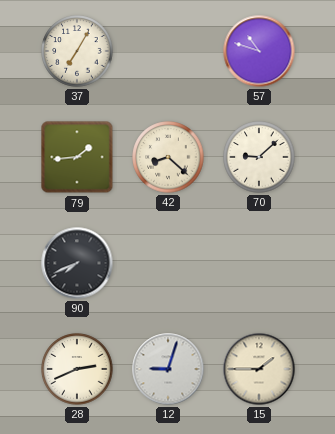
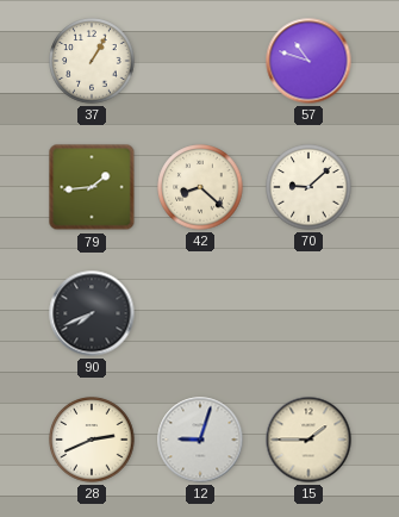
37: 7:05 -> 1:05
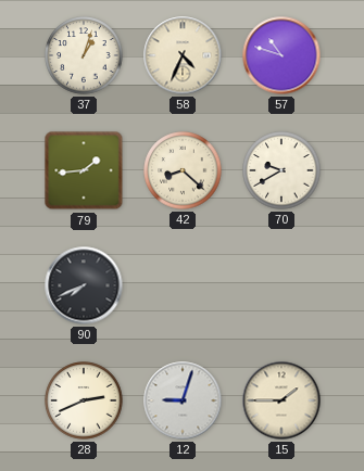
37: 1:05 -> 1:03
58: none -> 4:34
70: 9:08 -> 9:40
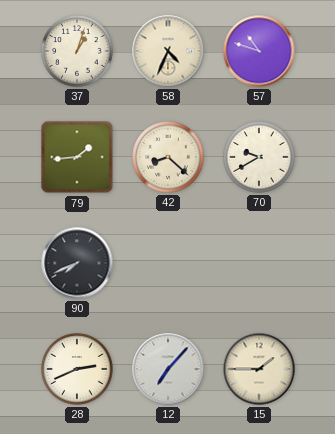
12: 9:03 -> 7:07
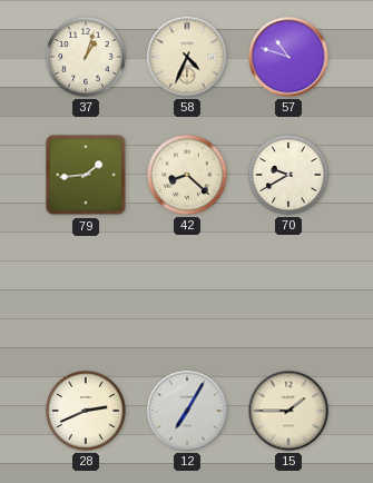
90: 7:41 -> none
12: 7:07 -> 7:05
